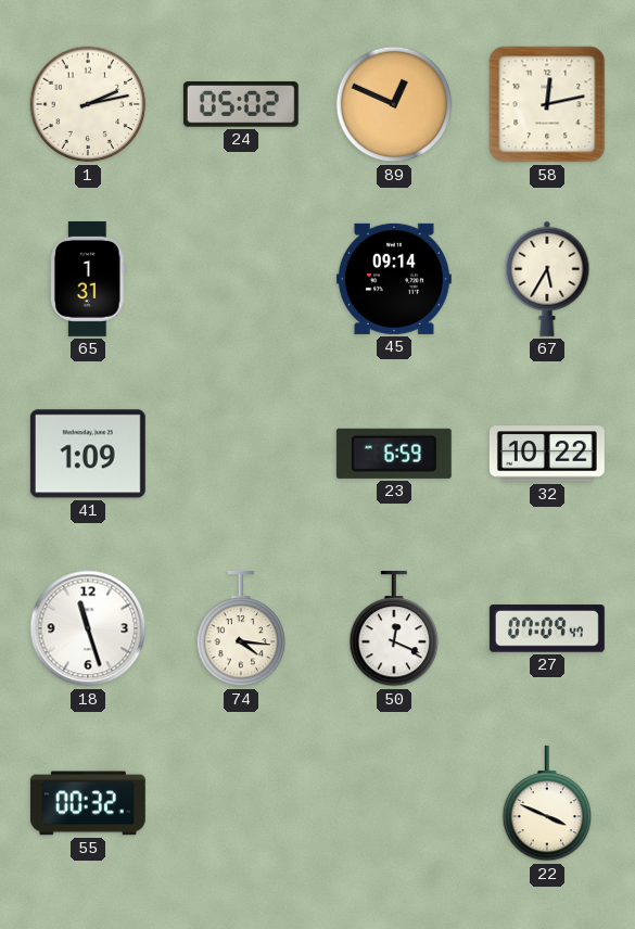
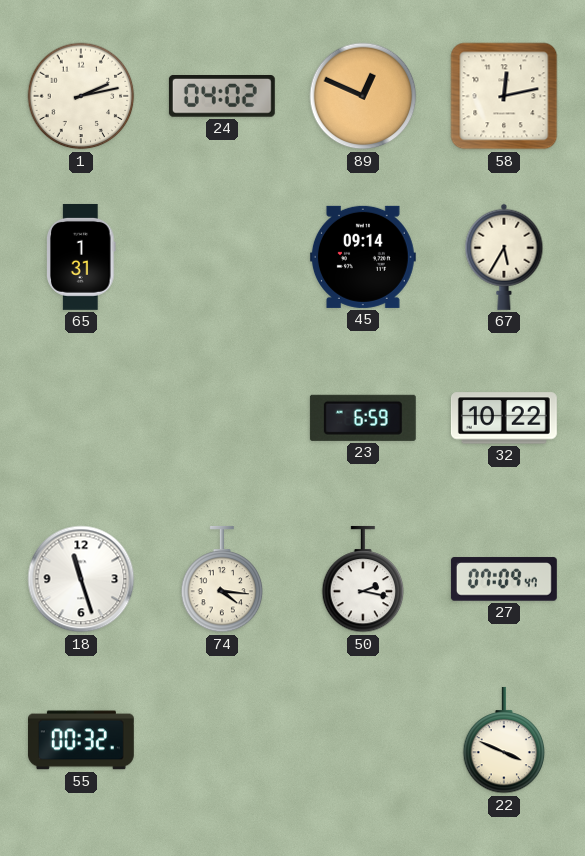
24: 05:02 -> 04:02
41: 1:09 -> none
50: 12:19 -> 2:17
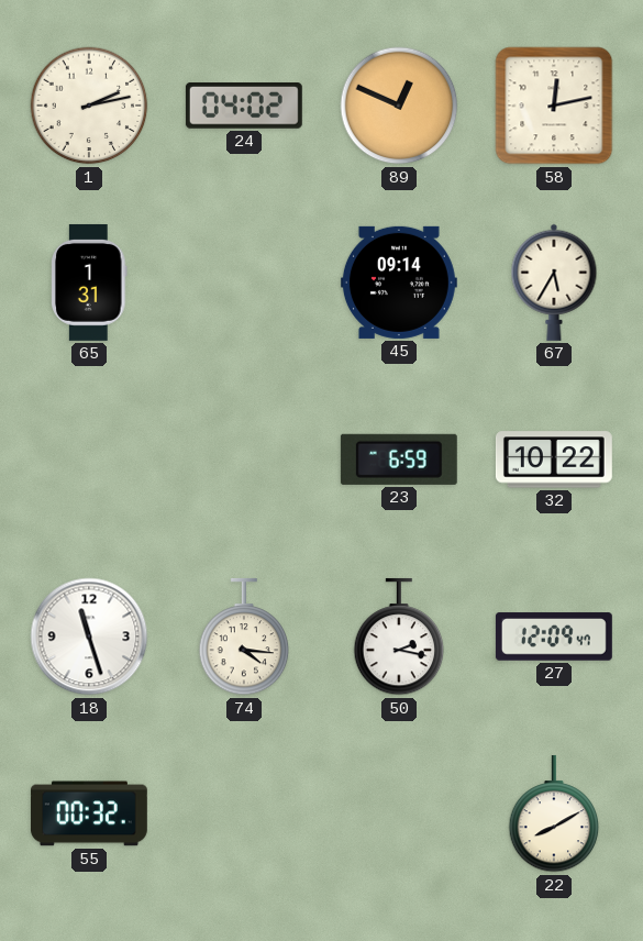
27: 07:09 -> 12:09
22: 3:49 -> 8:10
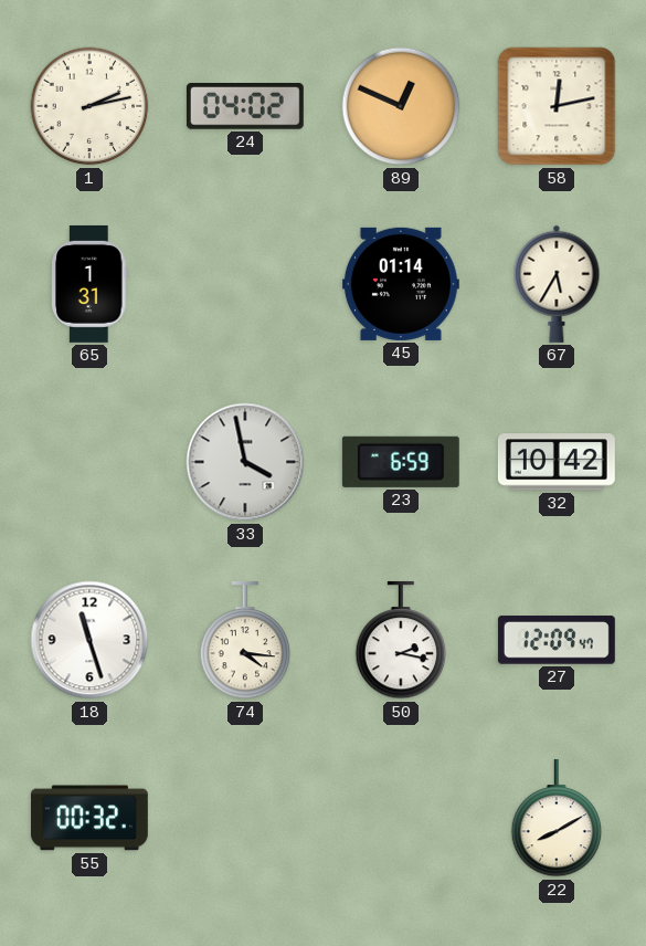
45: 09:14 -> 01:14
33: none -> 3:58
32: 10:22 -> 10:42
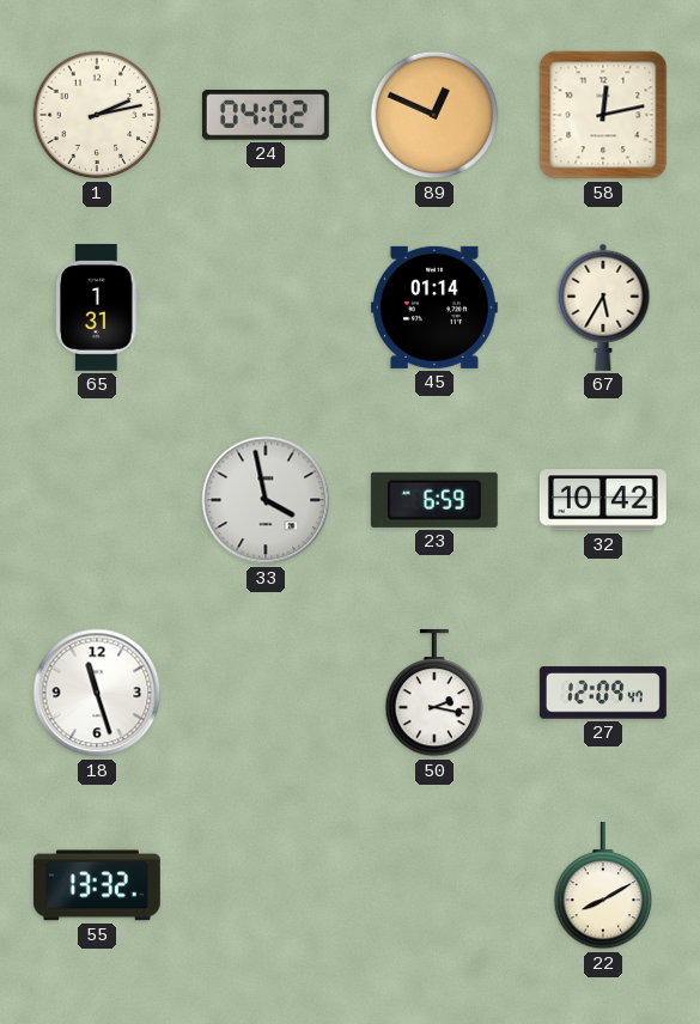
74: 4:16 -> none
55: 00:32 -> 13:32
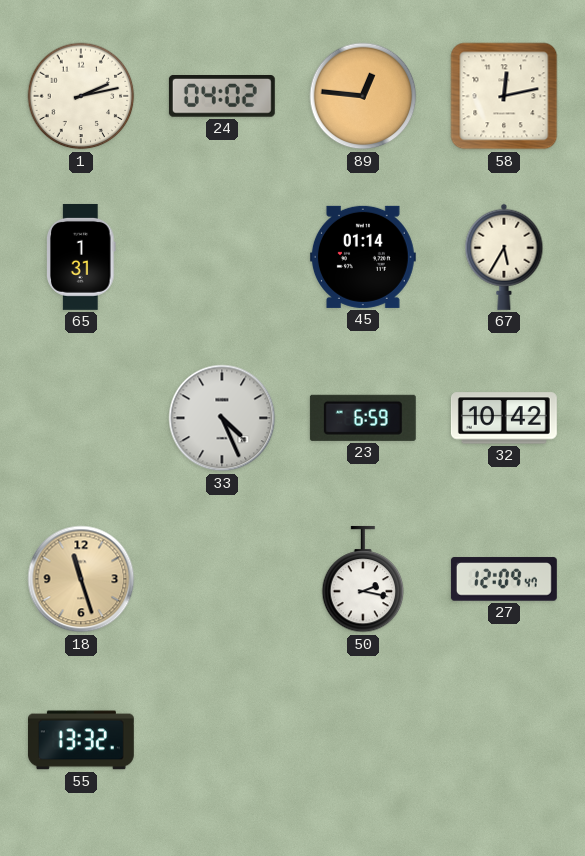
89: 12:49 -> 12:46
33: 3:58 -> 4:26
18 dial: white -> champagne
22: 8:10 -> none
